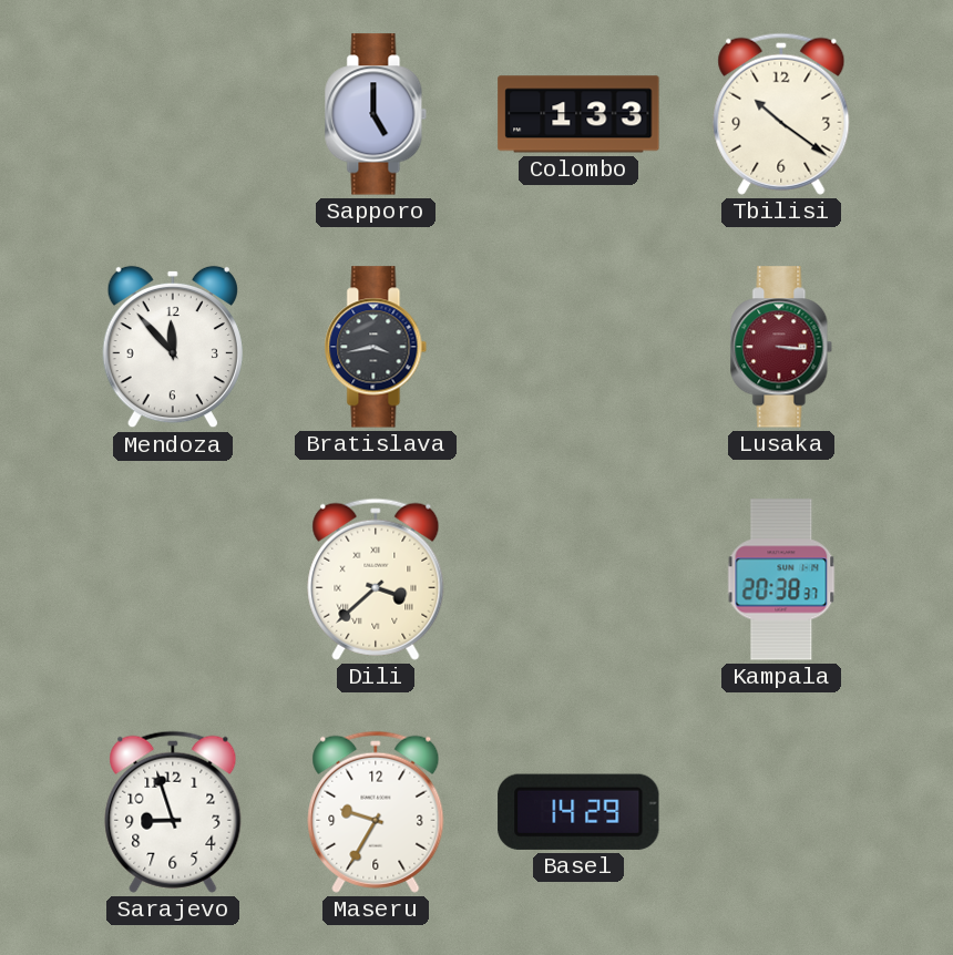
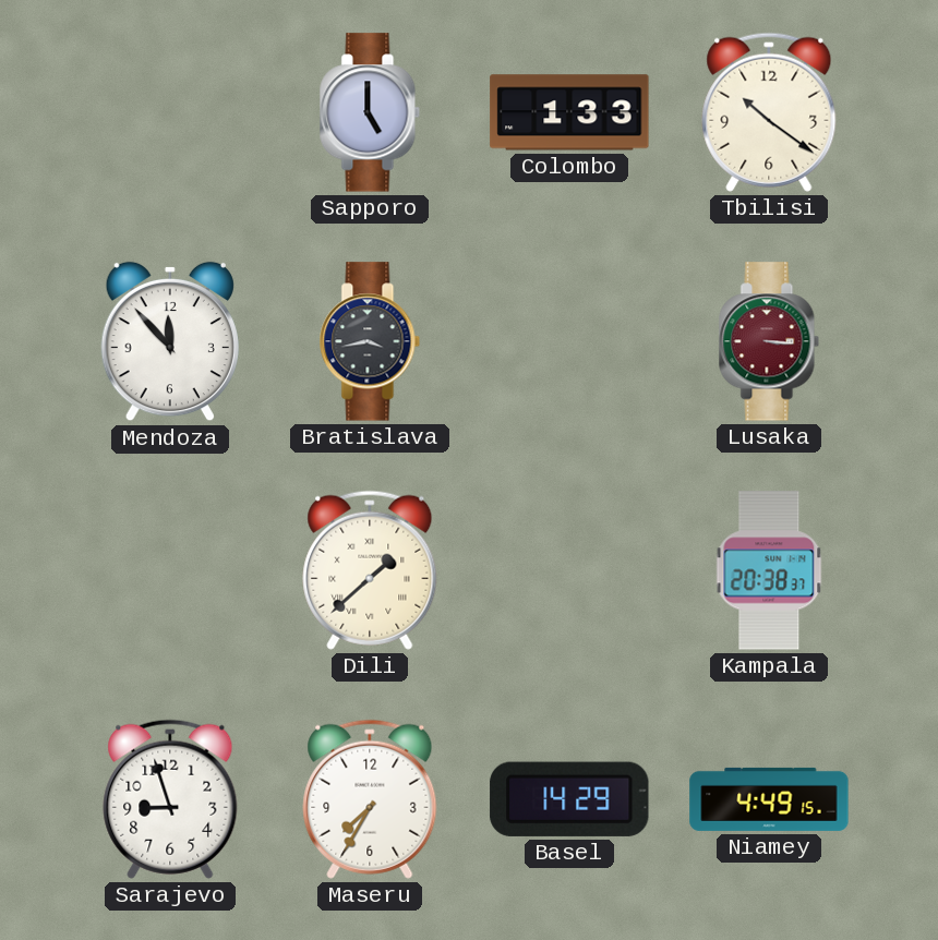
Dili: 3:38 -> 1:38
Maseru: 9:35 -> 7:35
Niamey: none -> 4:49
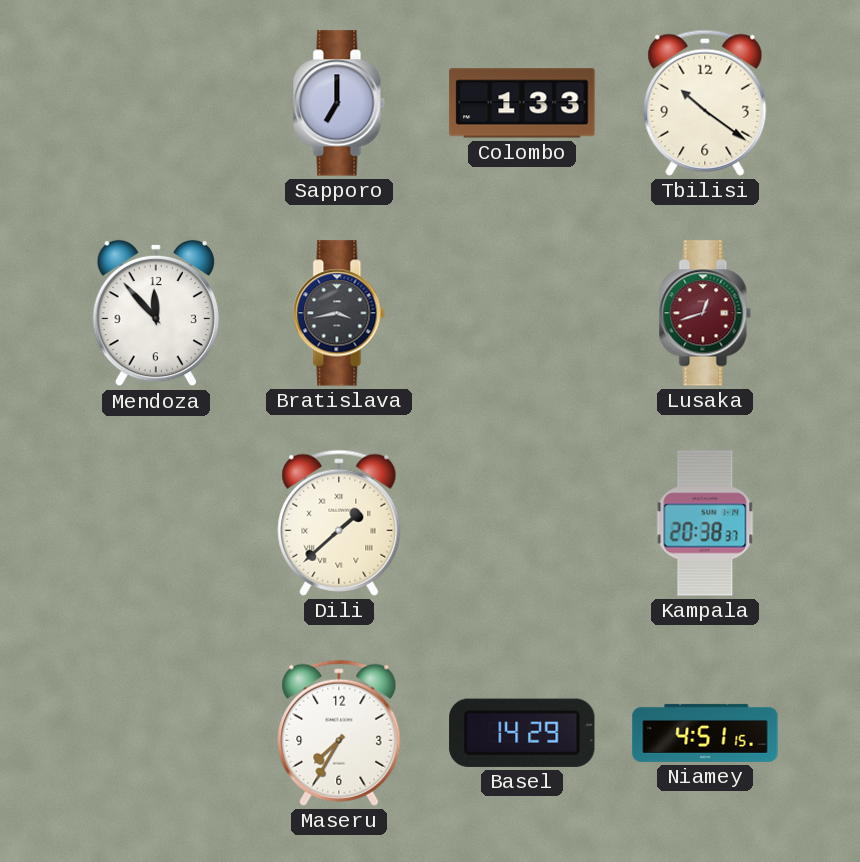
Sapporo: 5:00 -> 7:00
Lusaka: 3:16 -> 12:42
Sarajevo: 8:57 -> none
Niamey: 4:49 -> 4:51
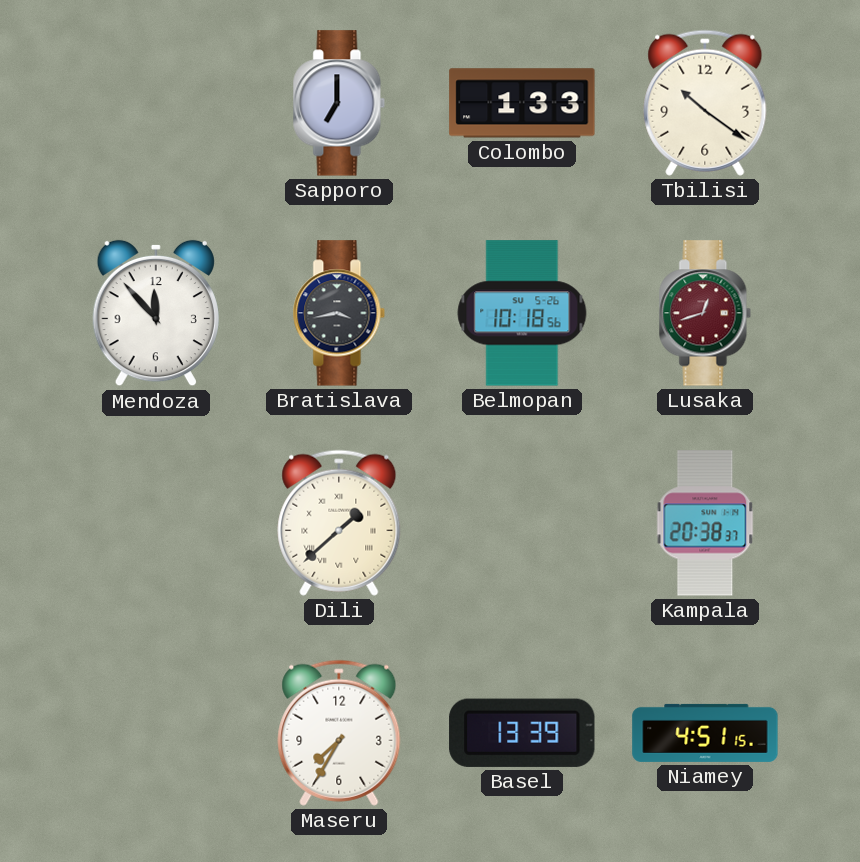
Belmopan: none -> 10:18
Basel: 14:29 -> 13:39
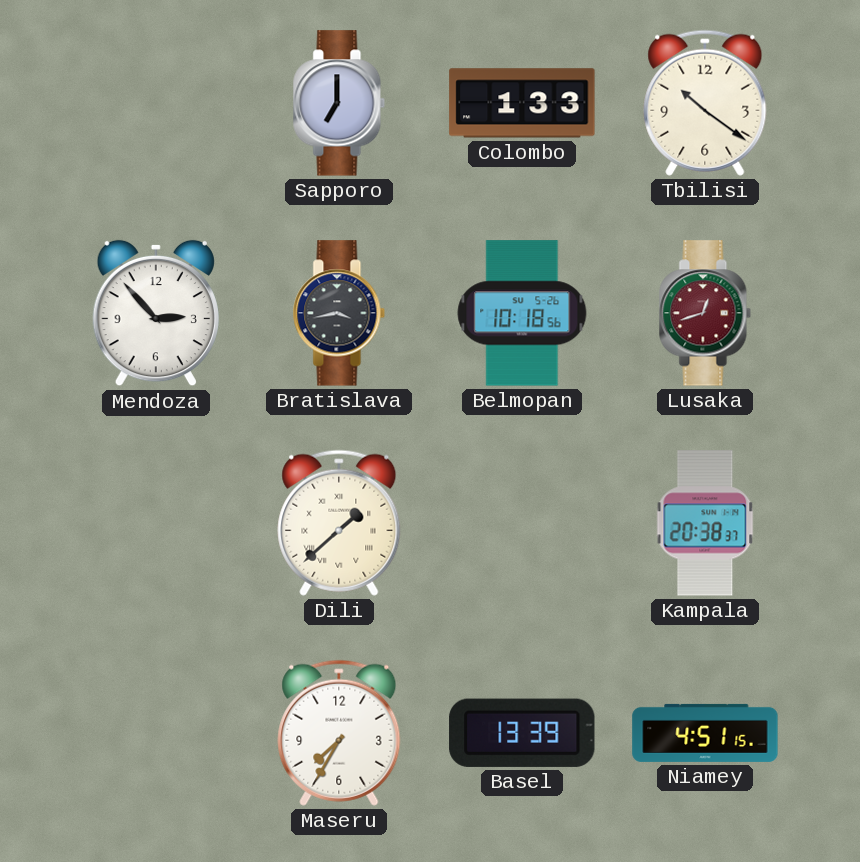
Mendoza: 11:53 -> 2:53
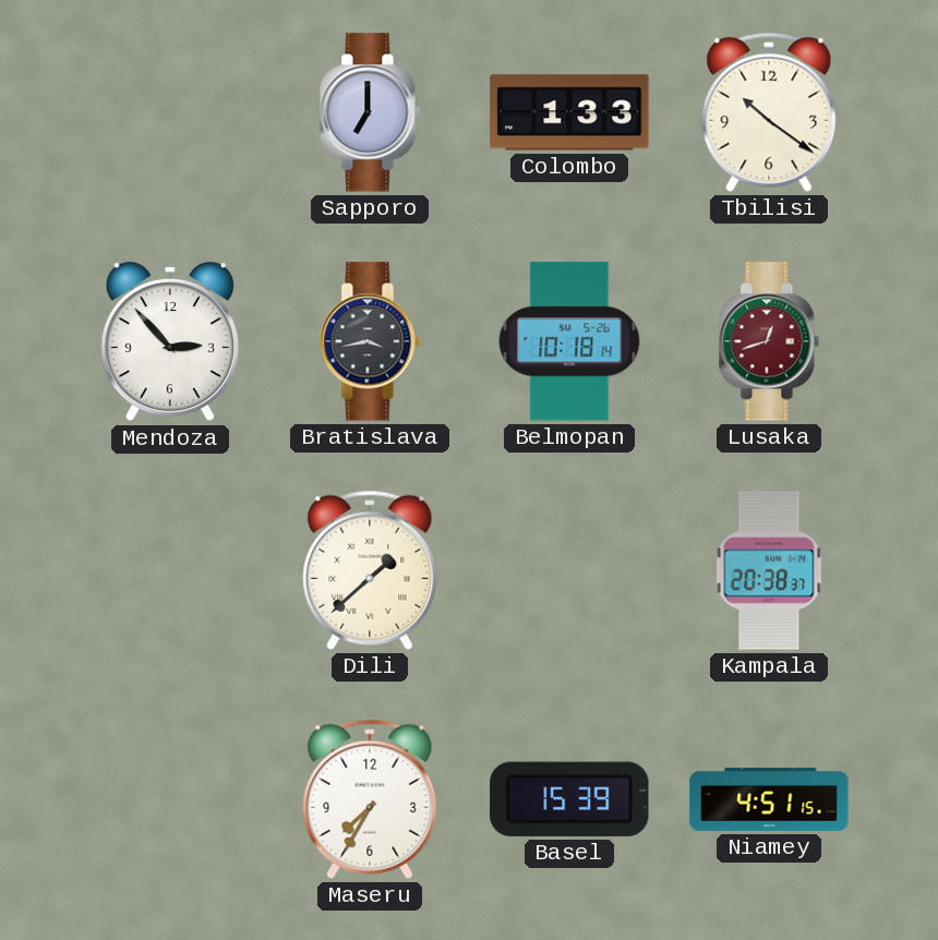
Belmopan: 10:18:56 -> 10:18:14
Basel: 13:39 -> 15:39
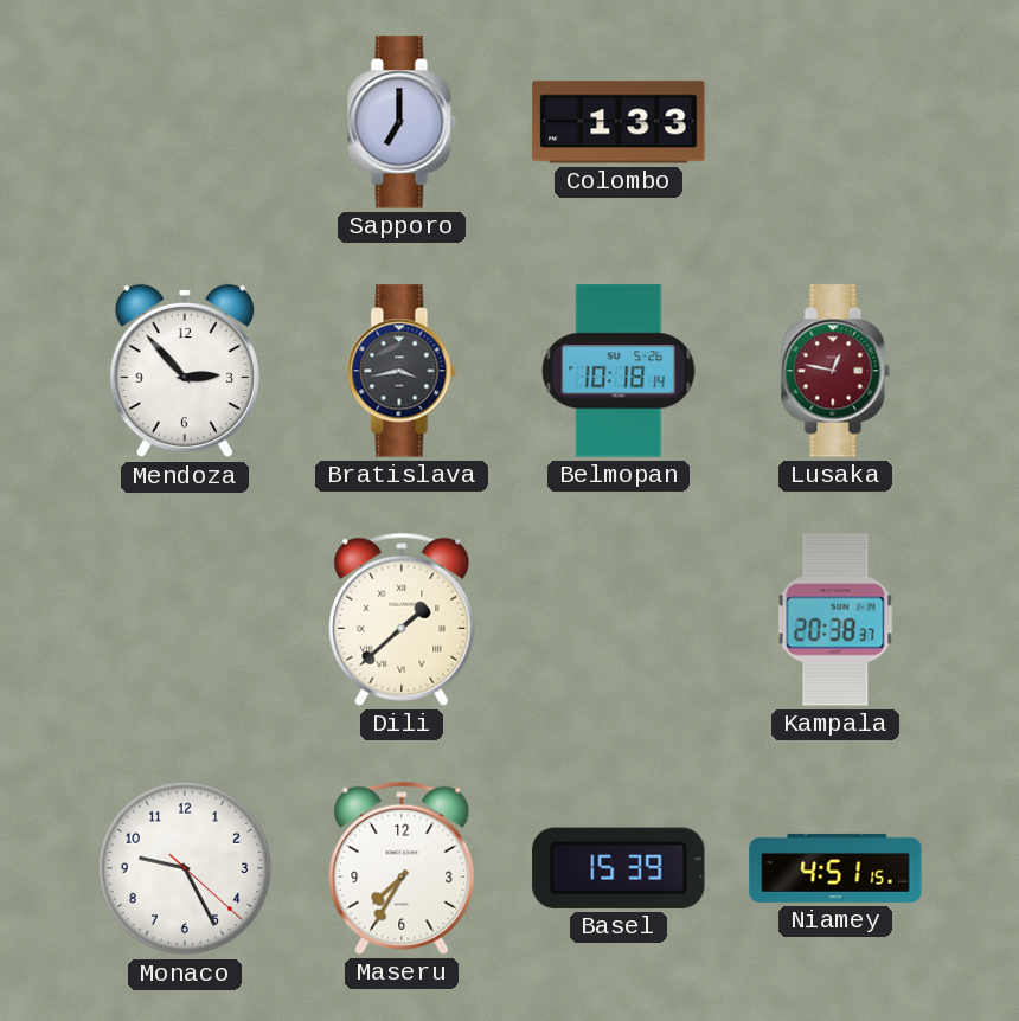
Tbilisi: 10:21 -> none
Lusaka: 12:42 -> 12:47
Monaco: none -> 9:25
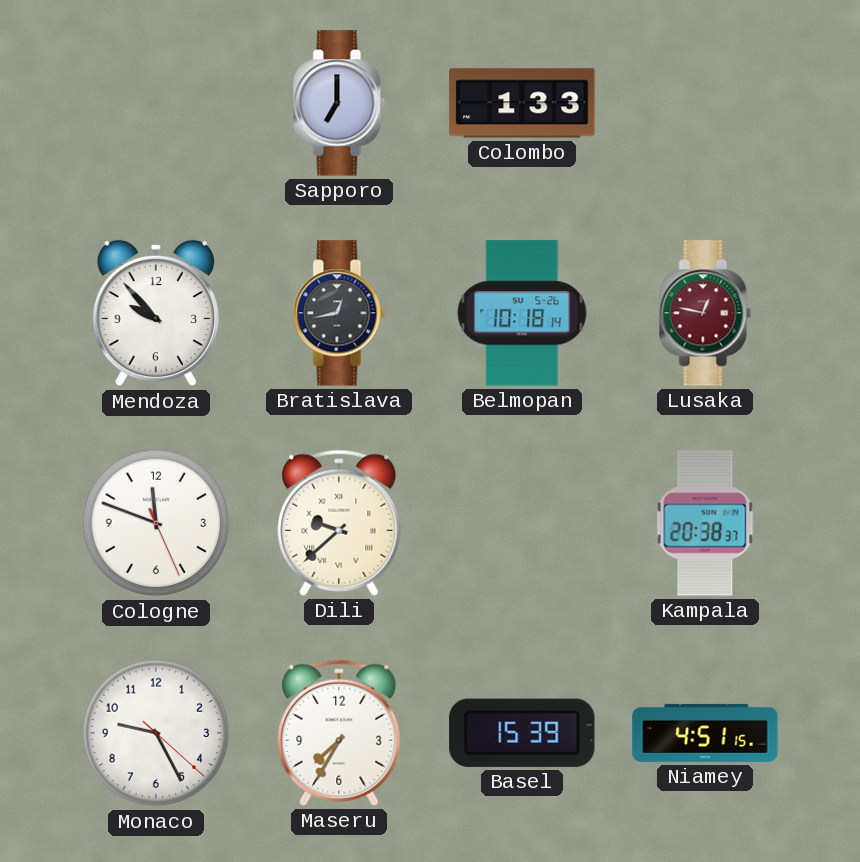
Mendoza: 2:53 -> 9:53
Bratislava: 3:43 -> 12:43
Cologne: none -> 11:48
Dili: 1:38 -> 9:38
